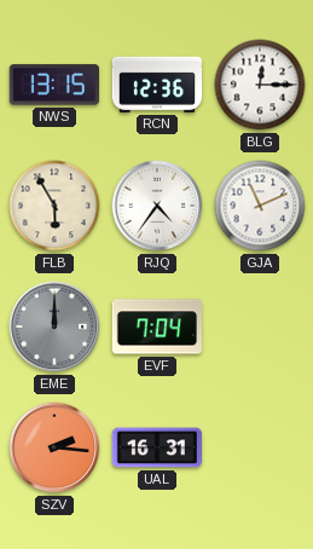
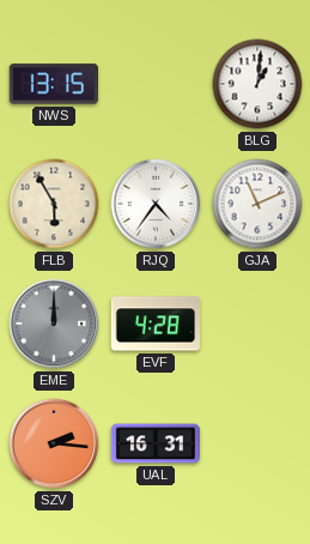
RCN: 12:36 -> none
BLG: 12:15 -> 1:01
EVF: 7:04 -> 4:28
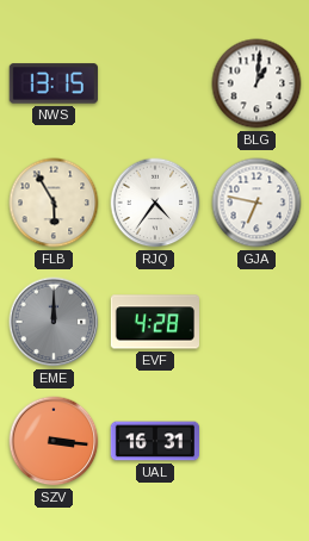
GJA: 11:11 -> 6:47
SZV: 2:16 -> 3:16
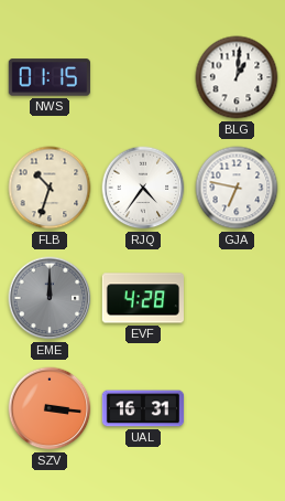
NWS: 13:15 -> 01:15
FLB: 5:55 -> 10:33
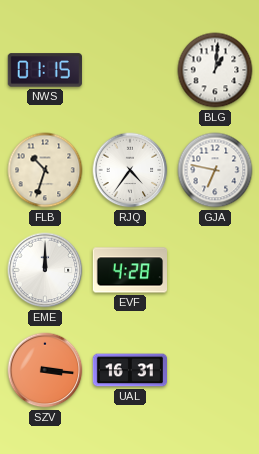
EME dial: grey -> white
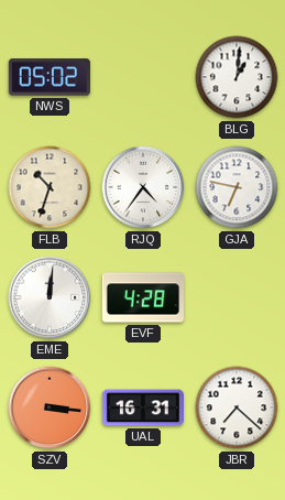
NWS: 01:15 -> 05:02
EME: 12:00 -> 12:01
JBR: none -> 7:22
